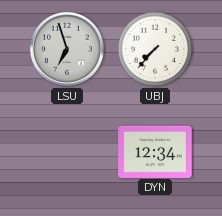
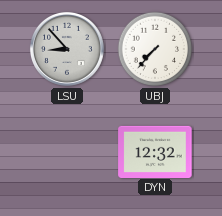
LSU: 6:57 -> 8:53
DYN: 12:34 -> 12:32
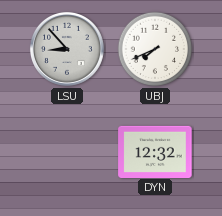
UBJ: 7:37 -> 7:41
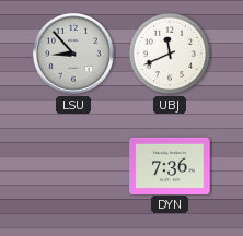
UBJ: 7:41 -> 11:41
DYN: 12:32 -> 7:36
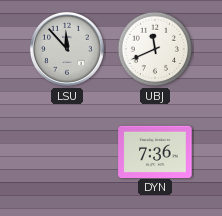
LSU: 8:53 -> 11:53
